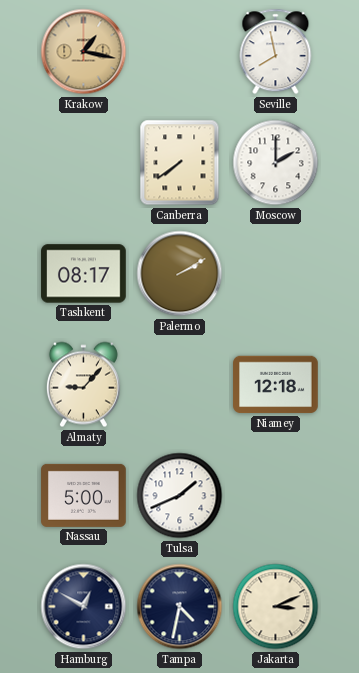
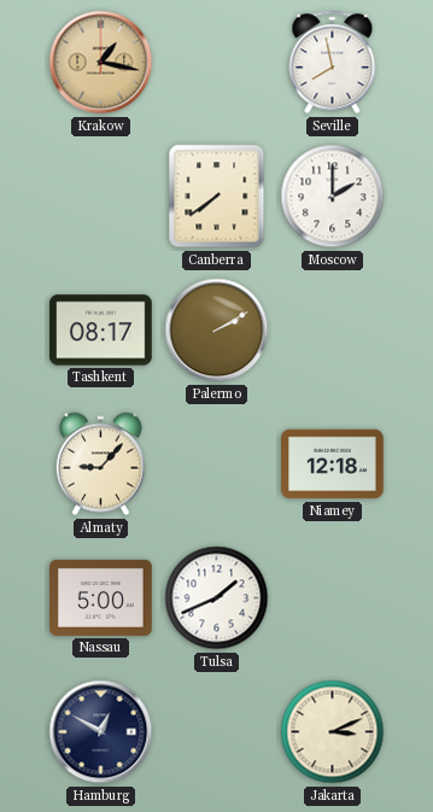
Tampa: 4:32 -> none
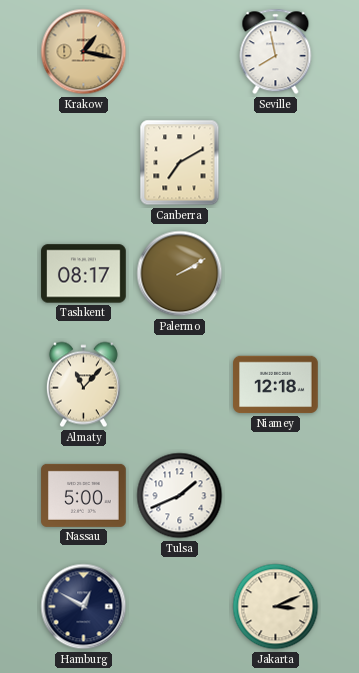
Canberra: 7:39 -> 7:10
Moscow: 2:00 -> none
Almaty: 9:07 -> 11:07
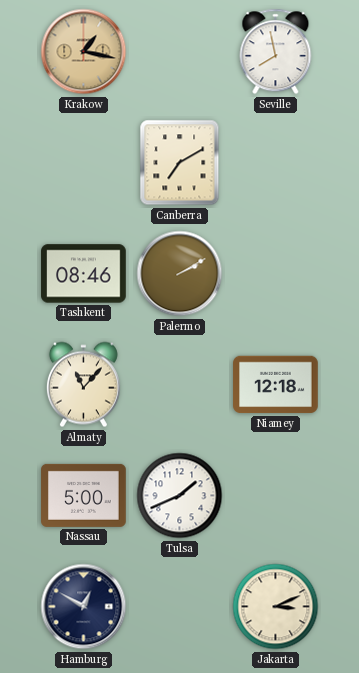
Tashkent: 08:17 -> 08:46
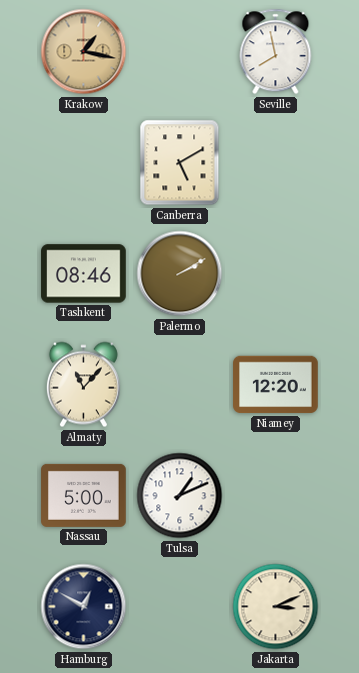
Canberra: 7:10 -> 5:10
Niamey: 12:18 -> 12:20
Tulsa: 1:41 -> 1:11
